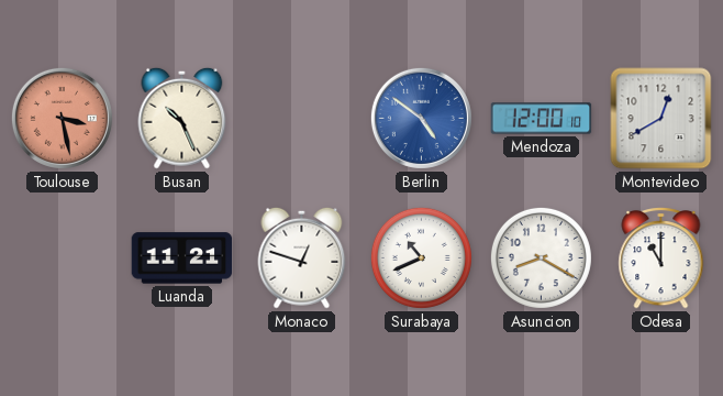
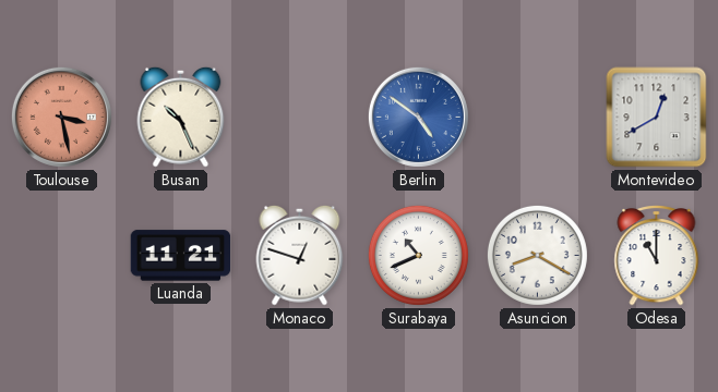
Mendoza: 12:00 -> none
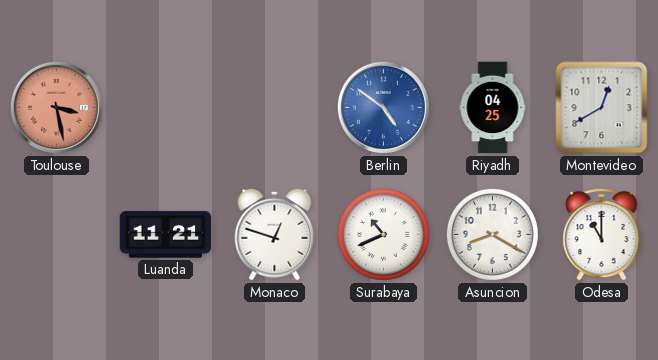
Busan: 10:26 -> none
Riyadh: none -> 04:25
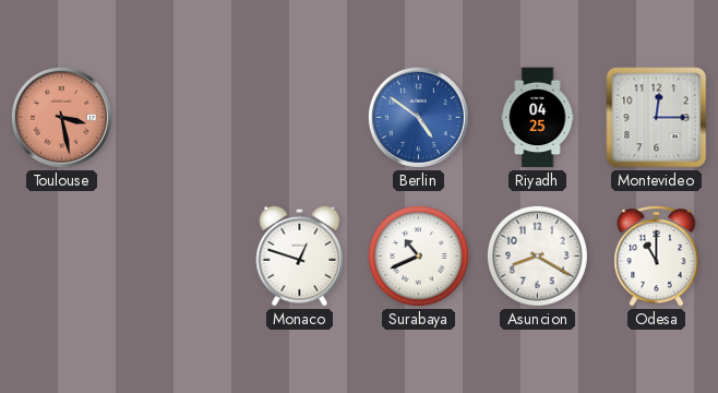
Montevideo: 12:40 -> 12:15
Luanda: 11:21 -> none
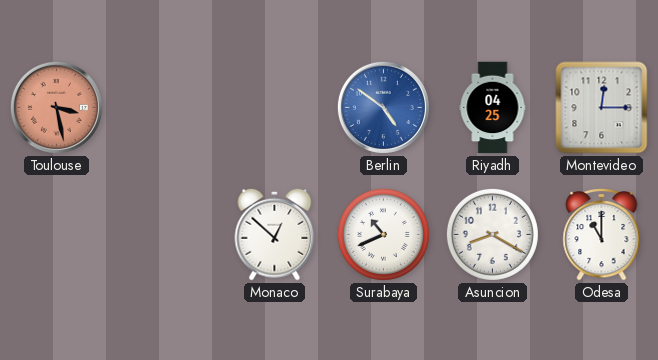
Monaco: 12:48 -> 12:52
